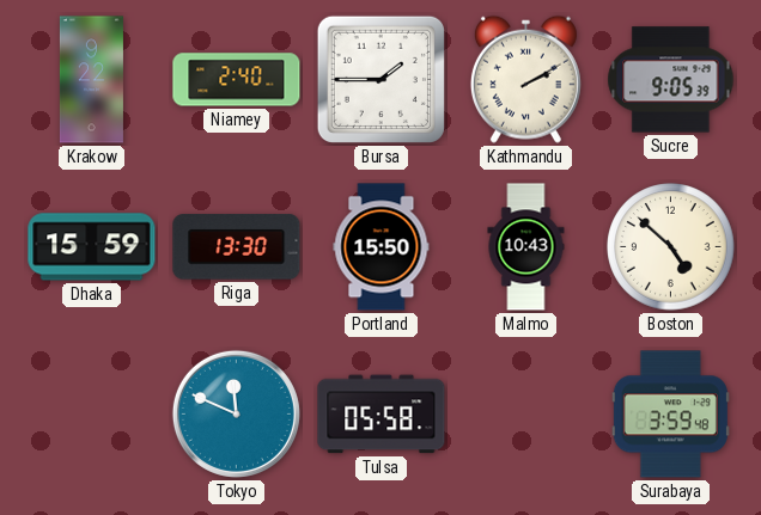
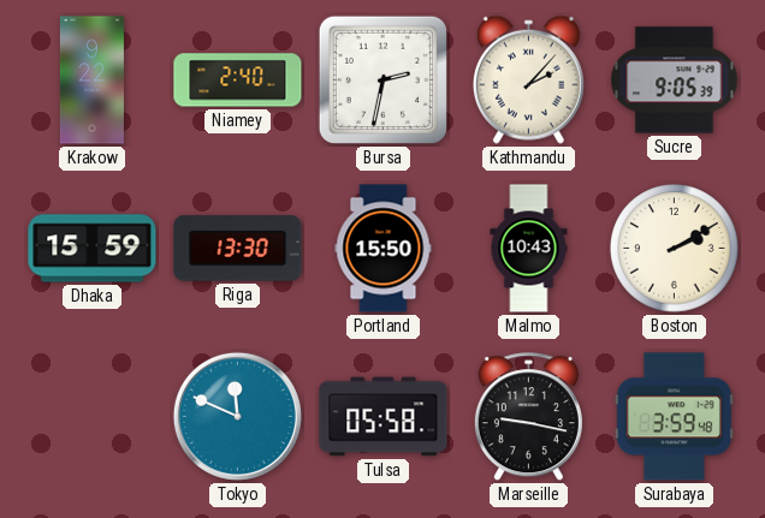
Bursa: 1:45 -> 2:32
Kathmandu: 2:10 -> 2:07
Boston: 4:52 -> 2:10
Marseille: none -> 9:17
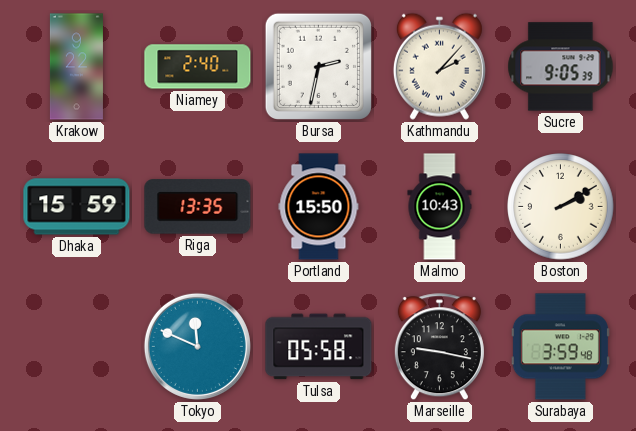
Riga: 13:30 -> 13:35
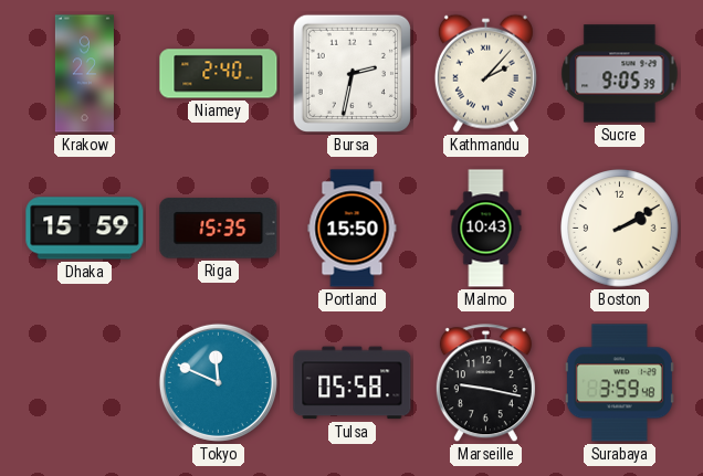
Riga: 13:35 -> 15:35
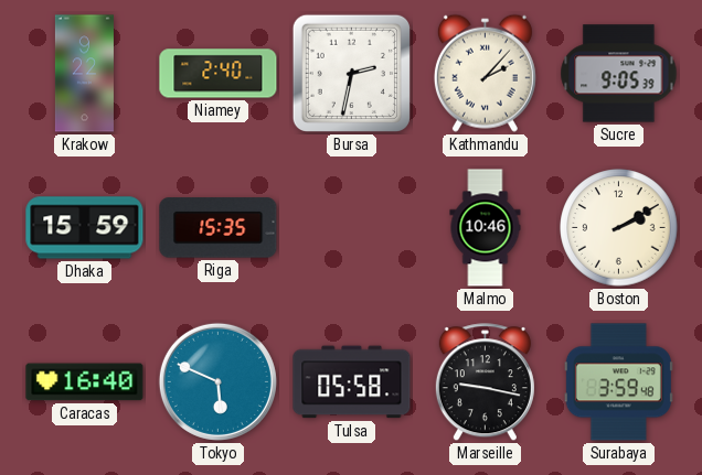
Portland: 15:50 -> none
Malmo: 10:43 -> 10:46
Caracas: none -> 16:40
Tokyo: 11:49 -> 5:49
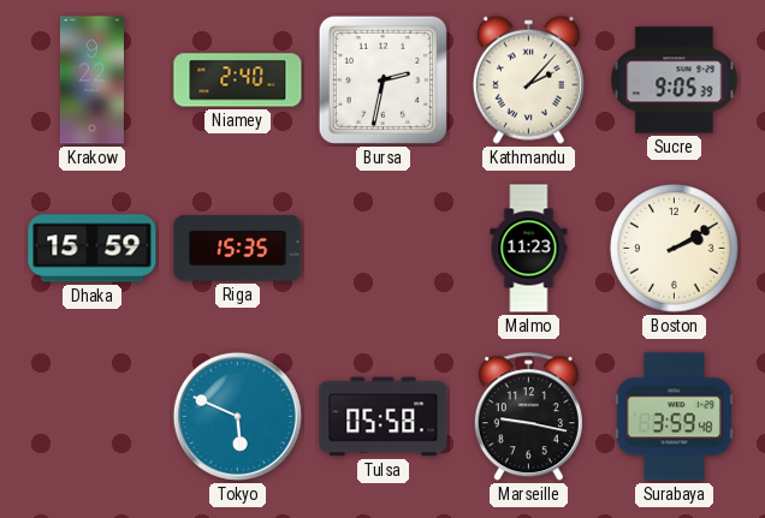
Malmo: 10:46 -> 11:23
Caracas: 16:40 -> none
